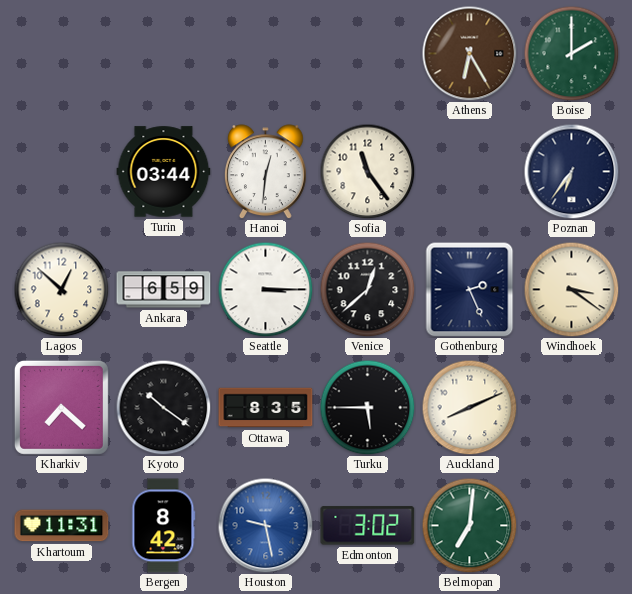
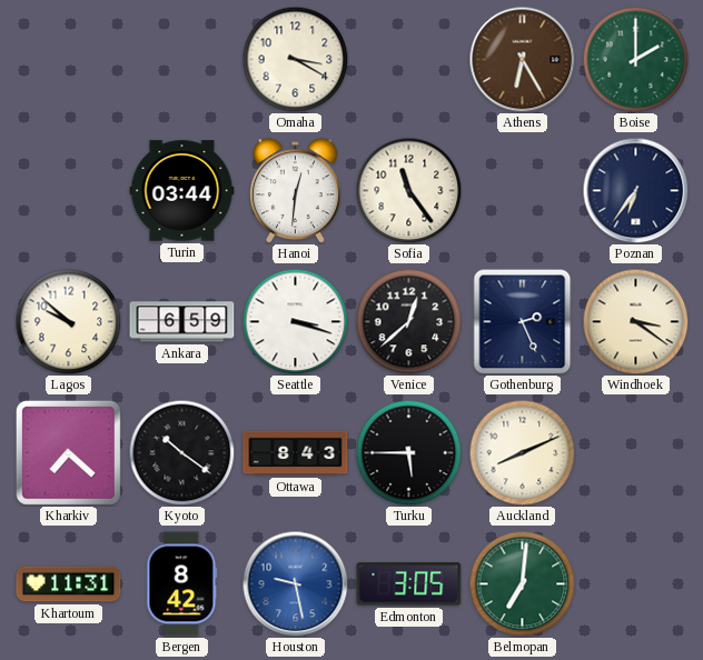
Omaha: none -> 3:20
Lagos: 12:52 -> 9:52
Seattle: 3:15 -> 3:18
Ottawa: 8:35 -> 8:43
Edmonton: 3:02 -> 3:05
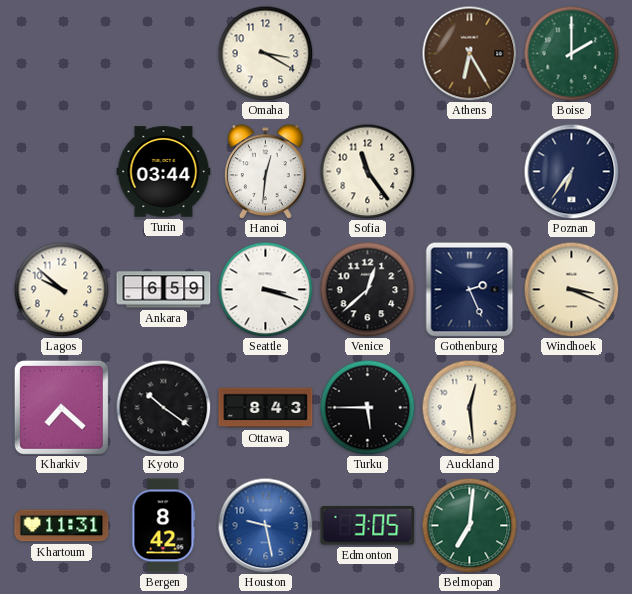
Windhoek: 3:21 -> 3:19
Auckland: 8:11 -> 12:29
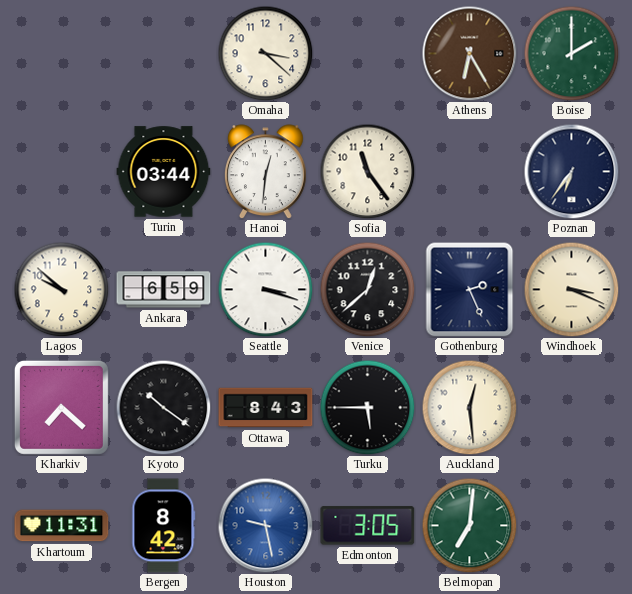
Omaha: 3:20 -> 3:22
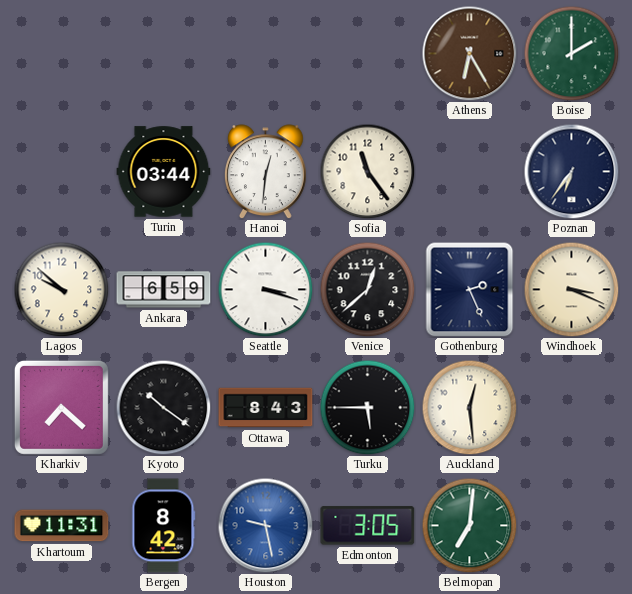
Omaha: 3:22 -> none
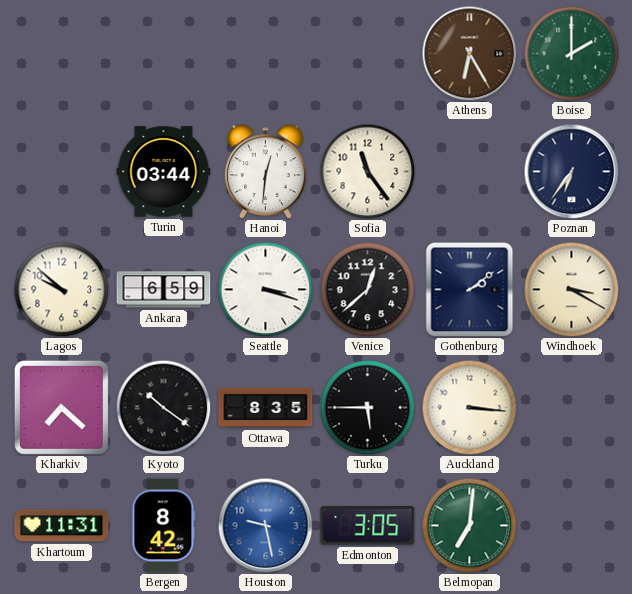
Gothenburg: 2:26 -> 2:09
Windhoek: 3:19 -> 3:20
Ottawa: 8:43 -> 8:35
Auckland: 12:29 -> 3:16
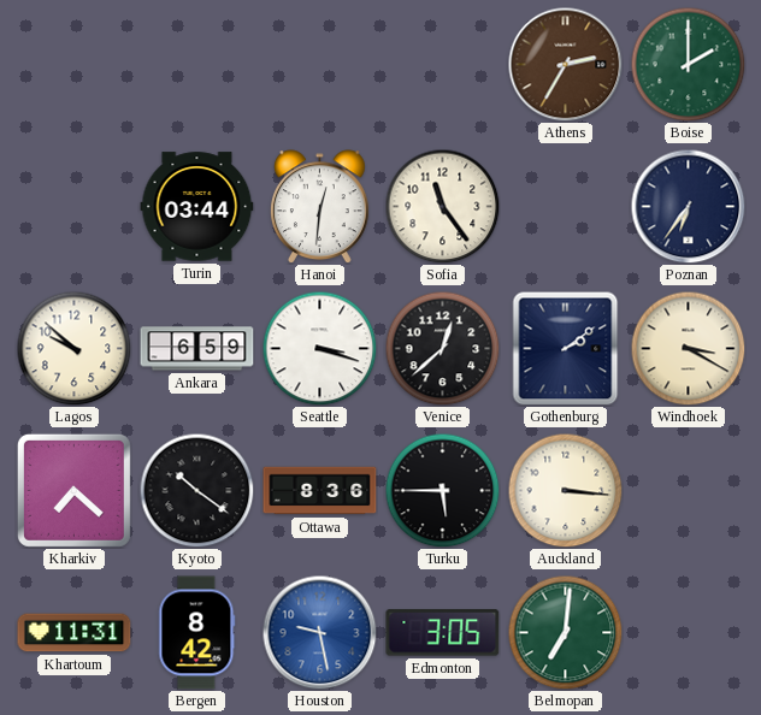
Athens: 6:25 -> 2:35
Ottawa: 8:35 -> 8:36
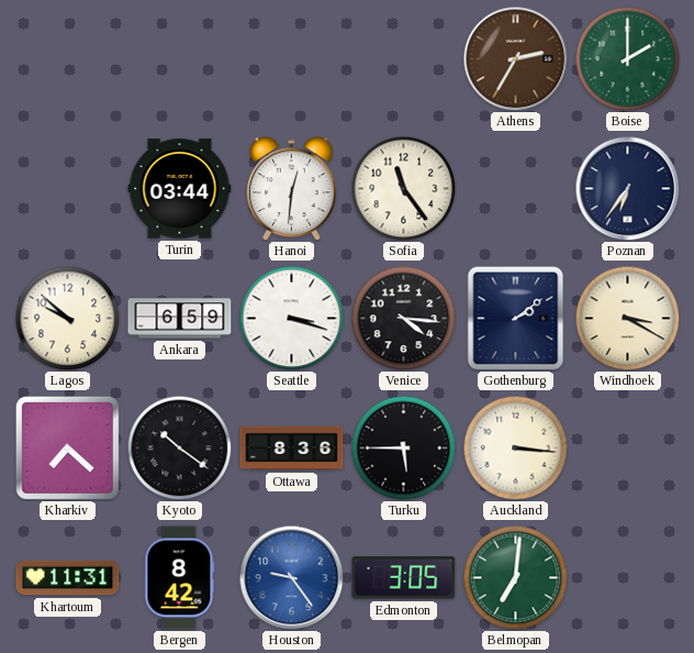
Venice: 12:38 -> 4:16
Houston: 9:28 -> 9:24
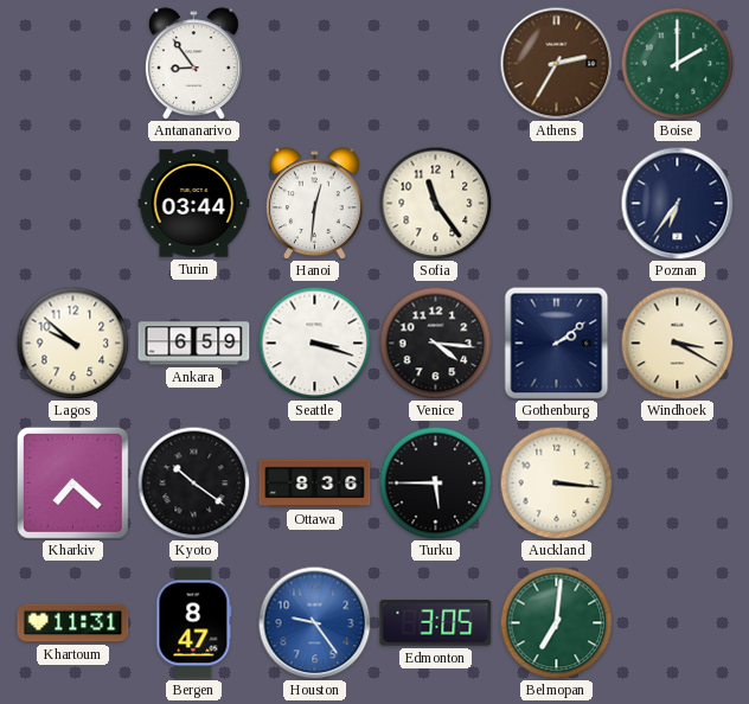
Antananarivo: none -> 8:54
Bergen: 8:42 -> 8:47
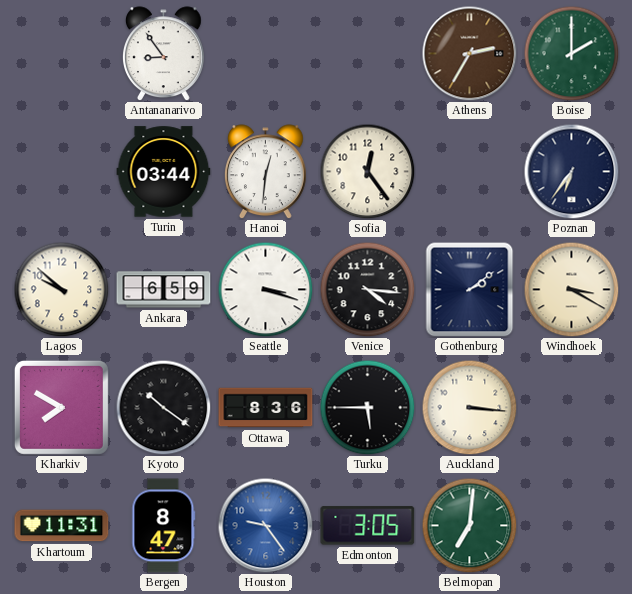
Sofia: 11:24 -> 12:24
Kharkiv: 7:22 -> 7:50
